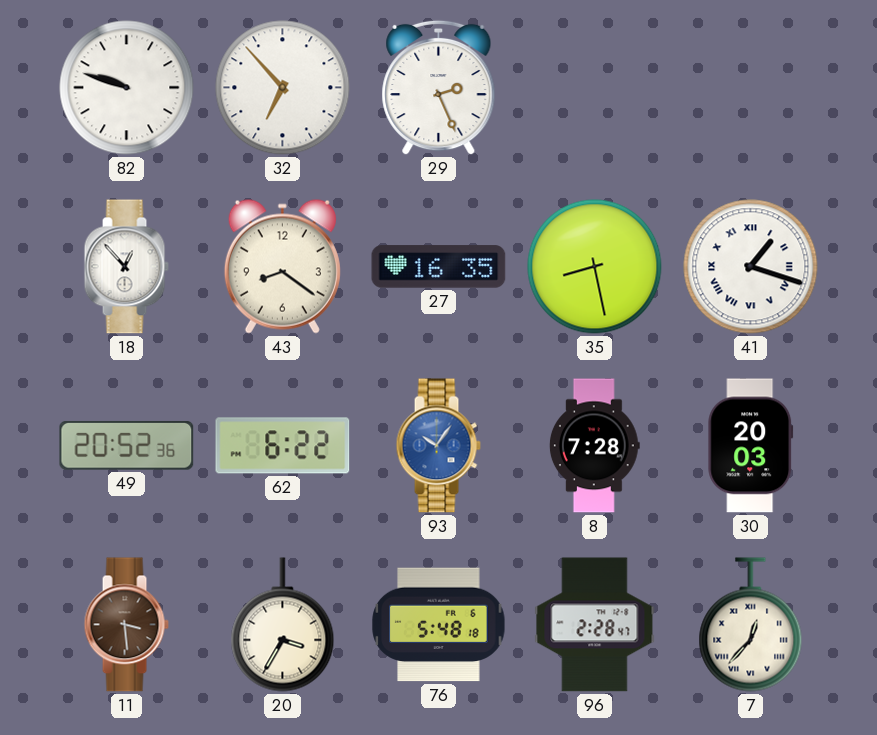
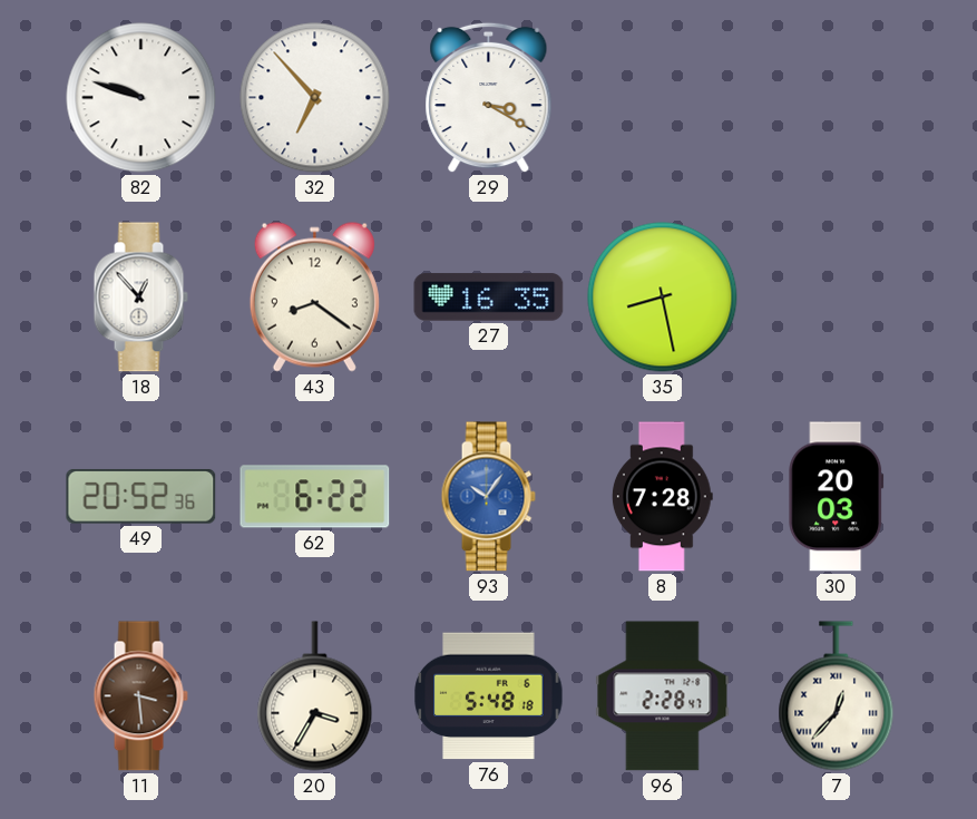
29: 2:26 -> 3:20
41: 1:18 -> none
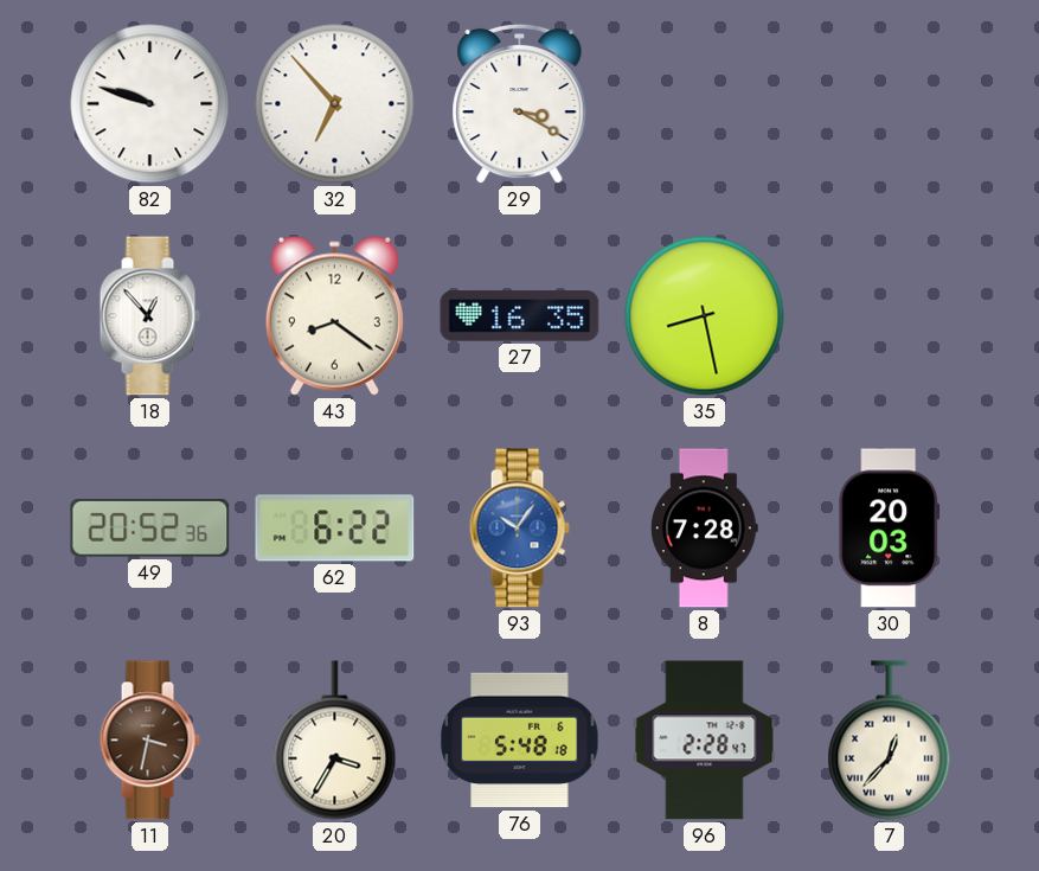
11: 3:29 -> 3:32
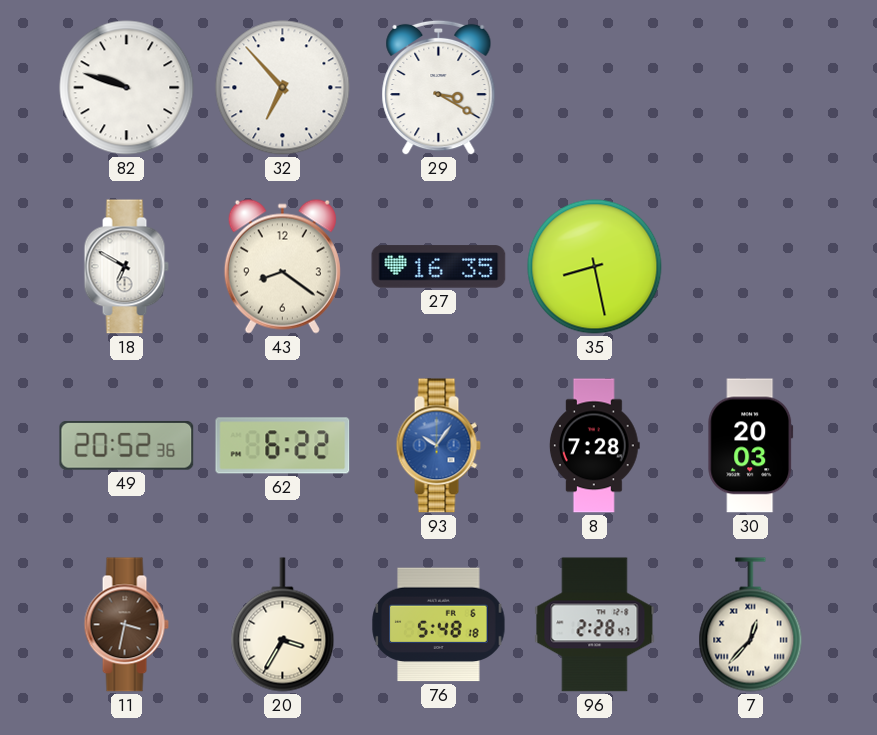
18: 12:53 -> 6:50
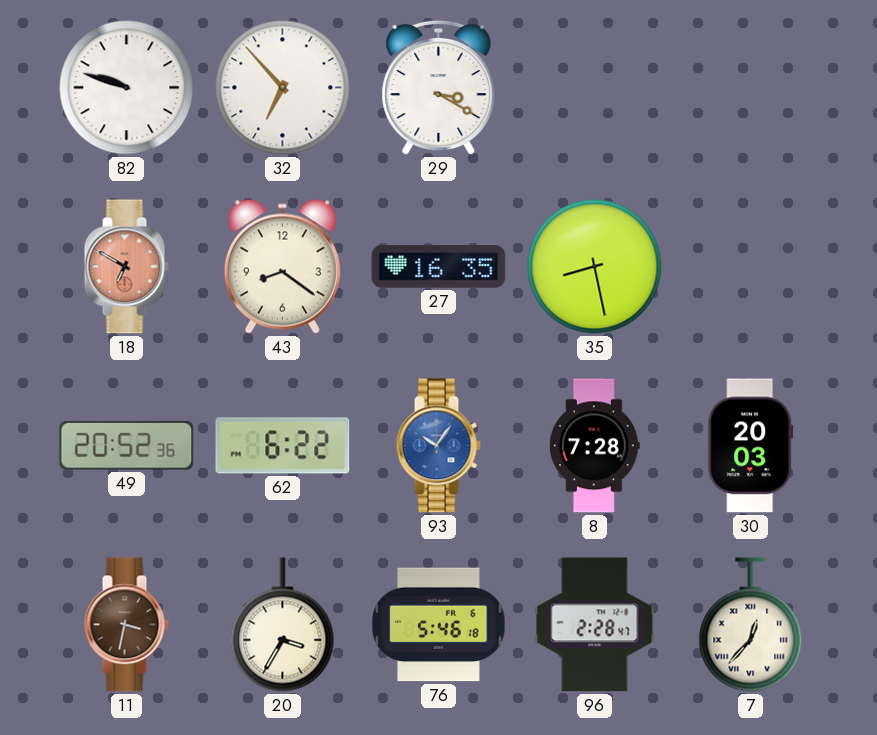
18 dial: white -> salmon
76: 5:48 -> 5:46
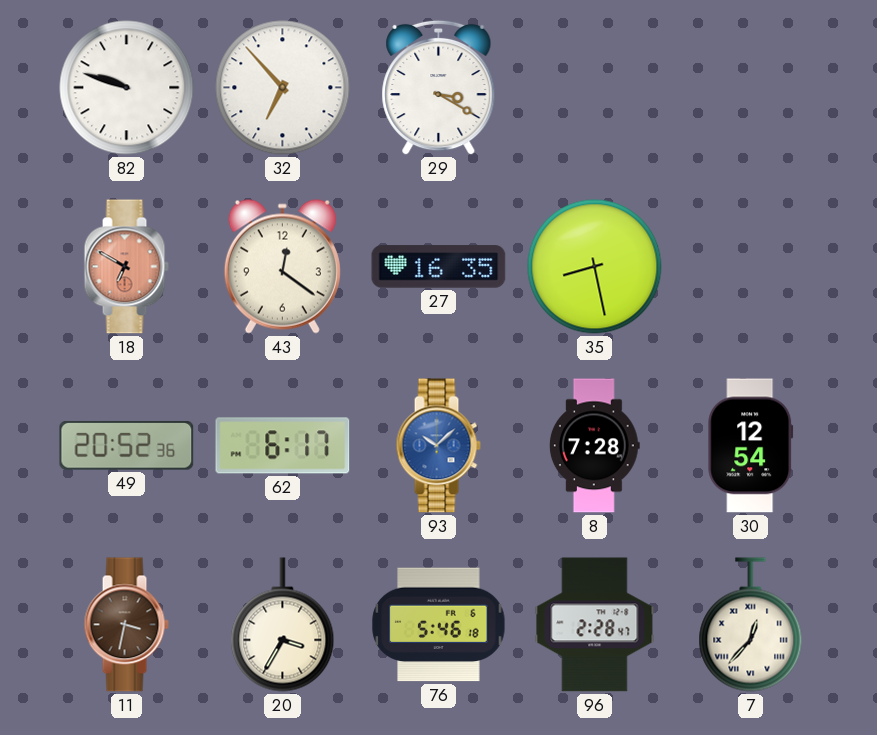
43: 8:21 -> 12:21
62: 6:22 -> 6:17
93: 10:06 -> 10:08
30: 20:03 -> 12:54
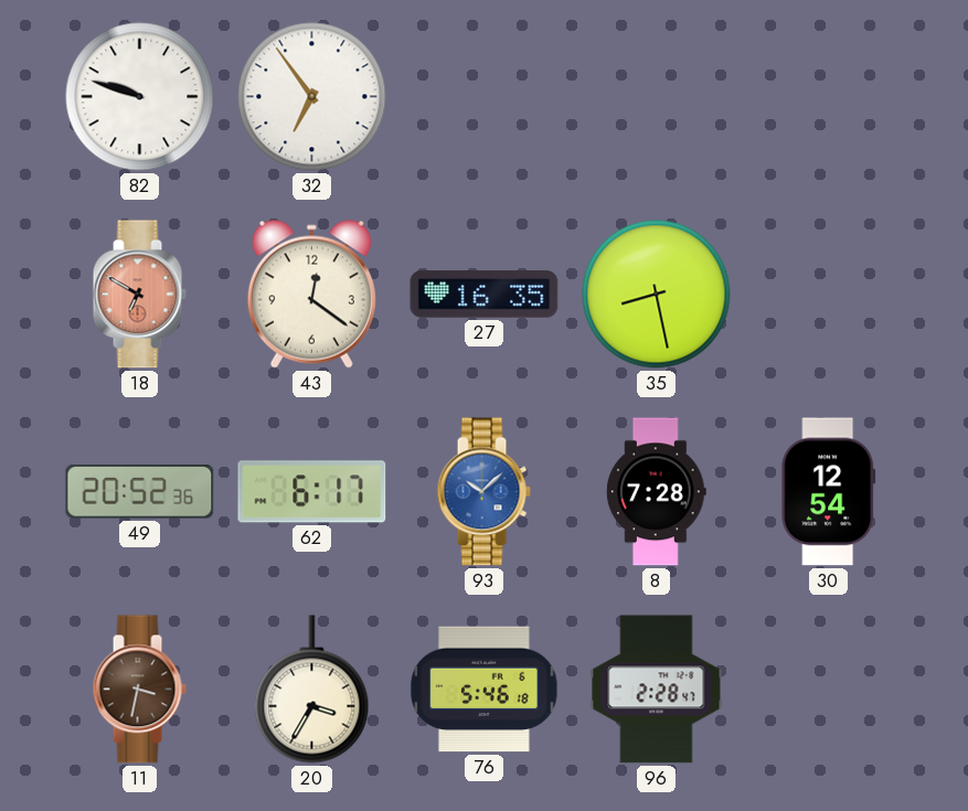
32: 6:53 -> 6:54
29: 3:20 -> none
7: 12:37 -> none
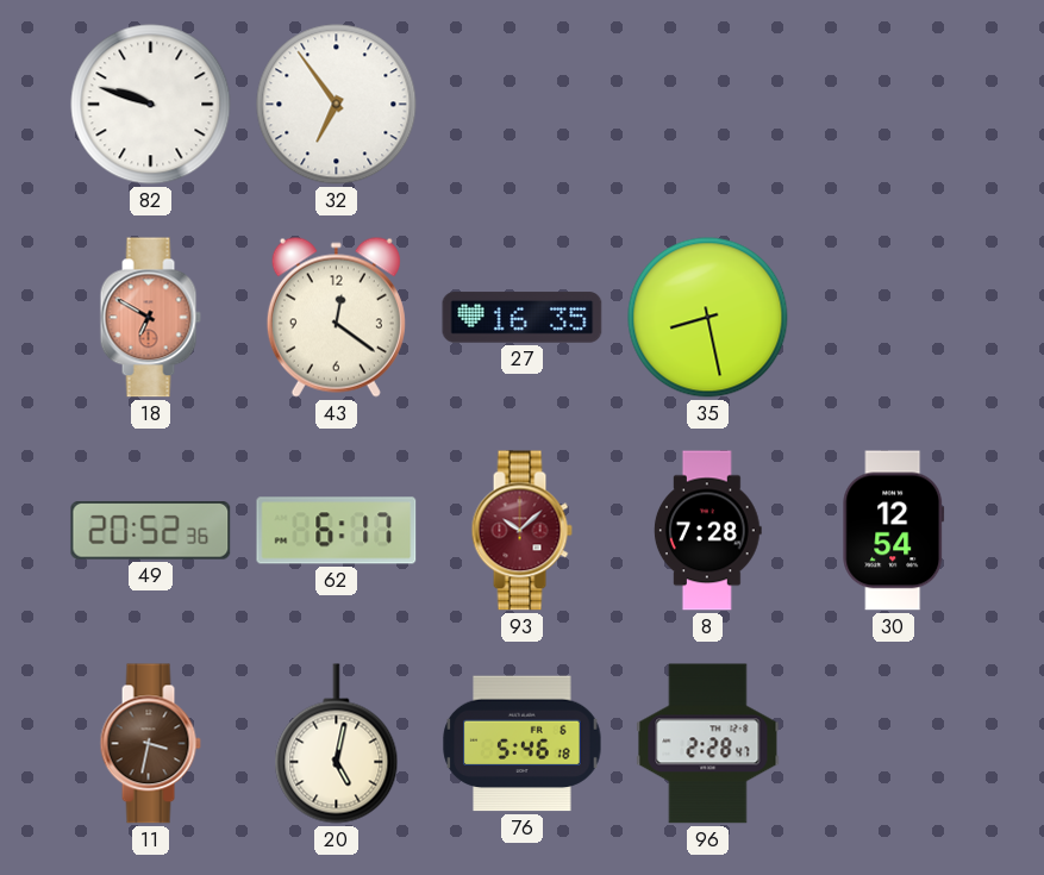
93 dial: blue -> burgundy
20: 3:35 -> 5:02
